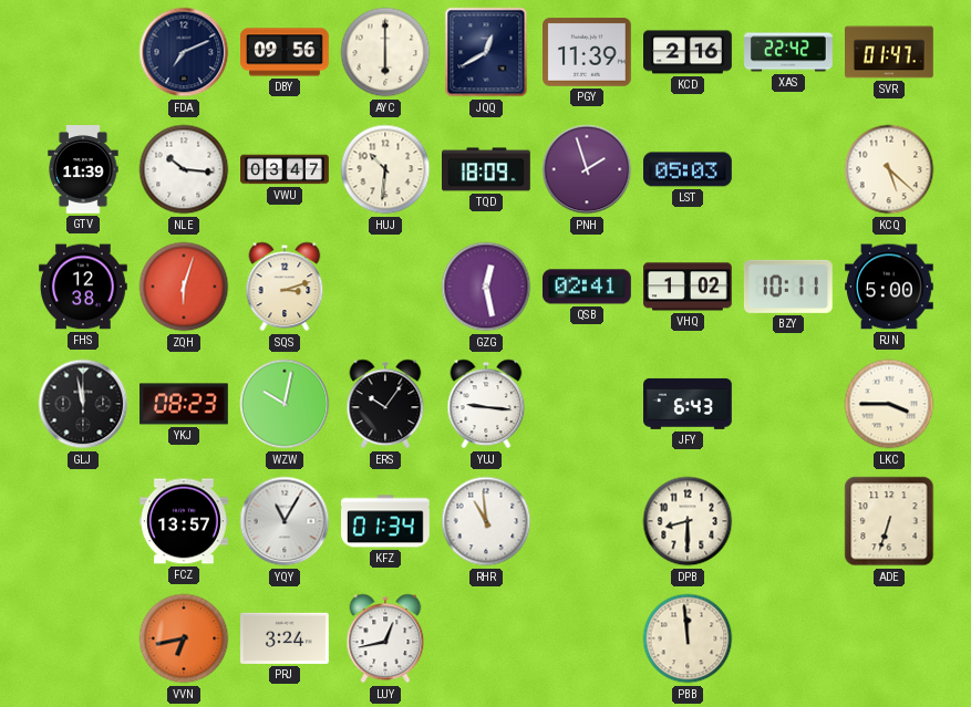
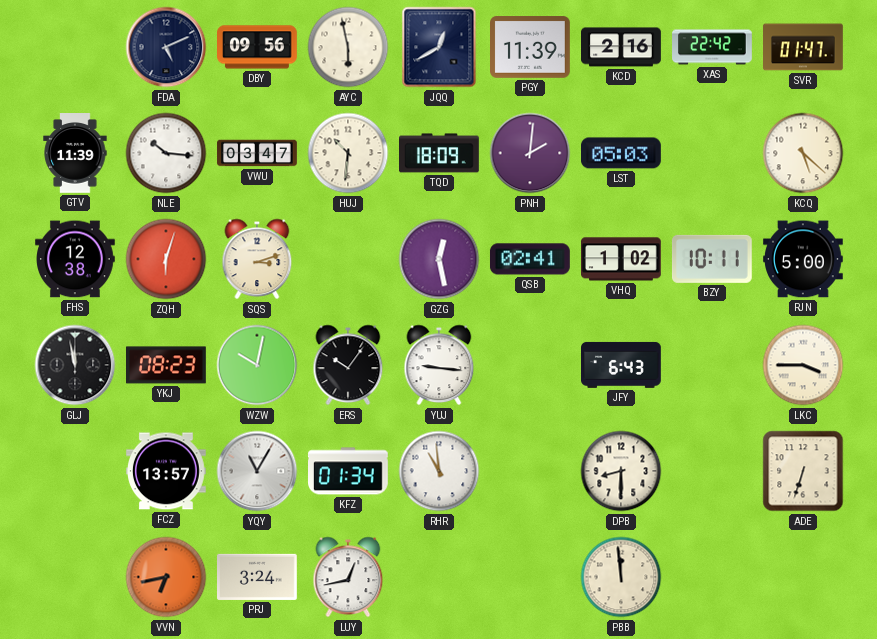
FDA: 7:11 -> 5:11
AYC: 6:00 -> 5:58
PNH: 1:57 -> 2:01
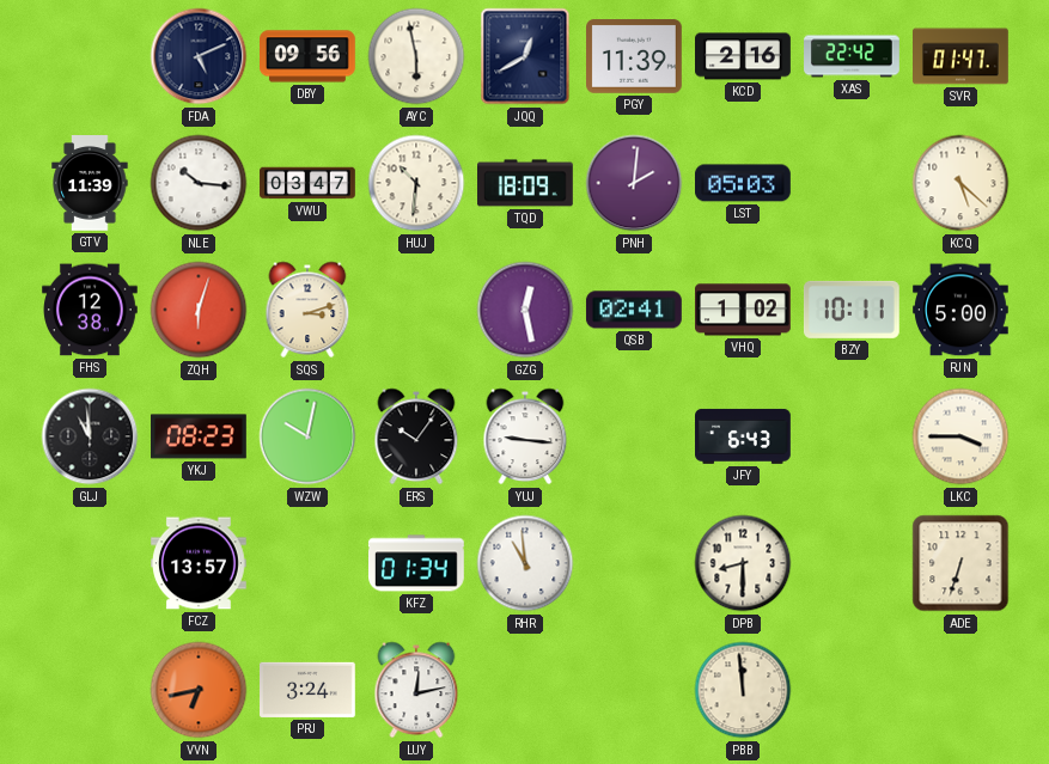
GLJ: 11:58 -> 10:59
YQY: 11:05 -> none
LUY: 12:43 -> 12:13
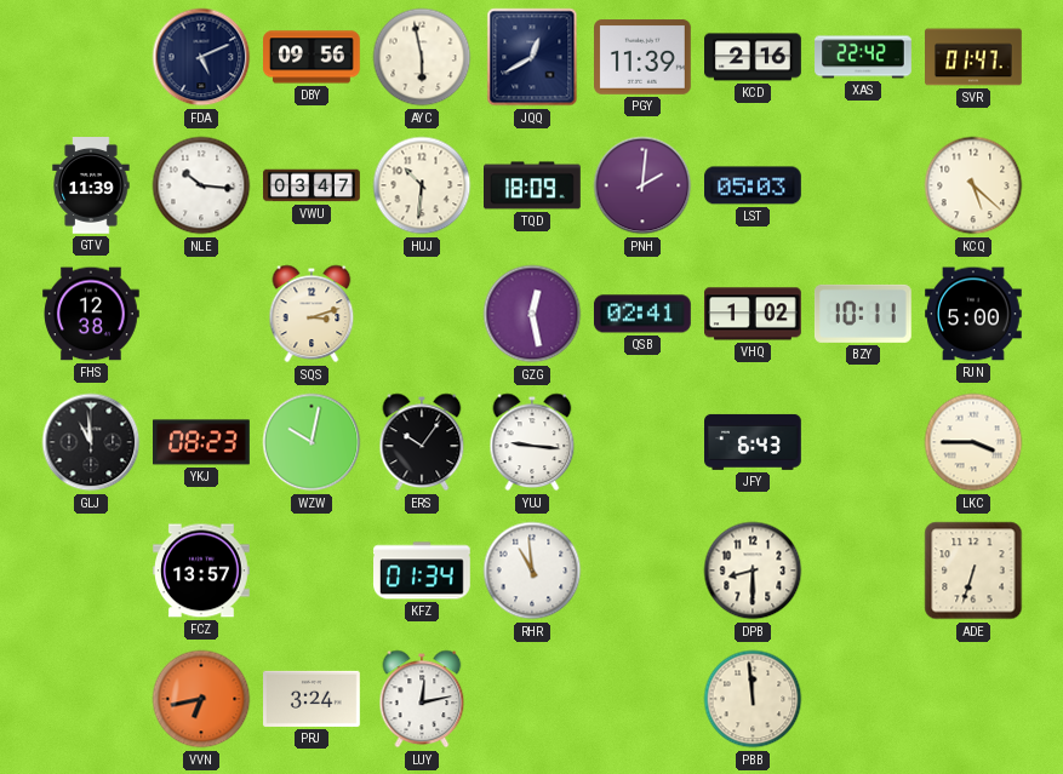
ZQH: 6:03 -> none
